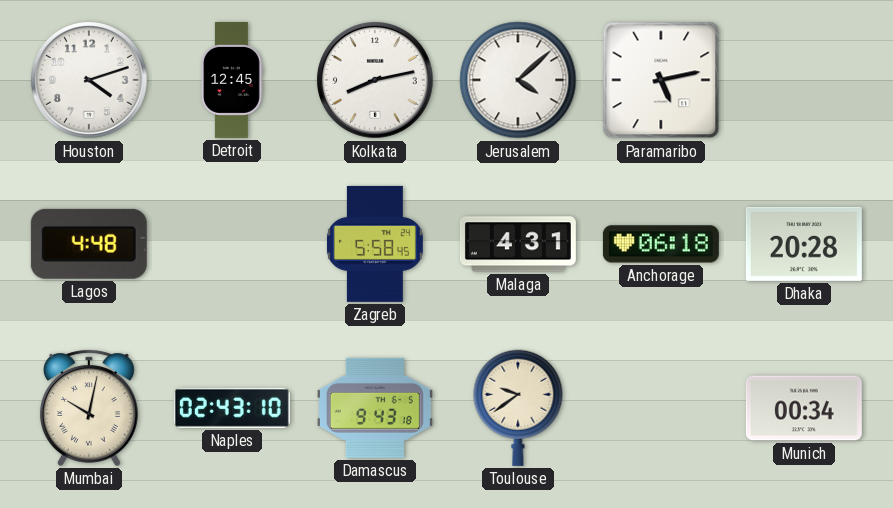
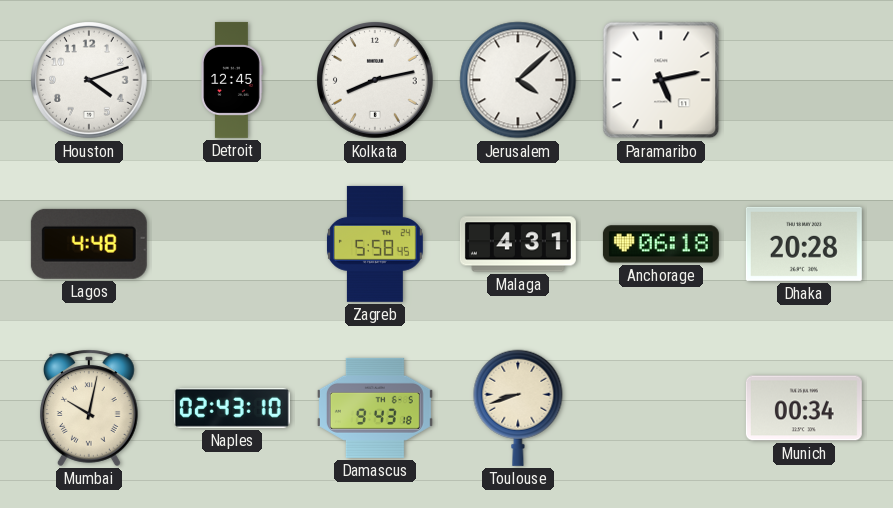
Toulouse: 9:39 -> 8:42
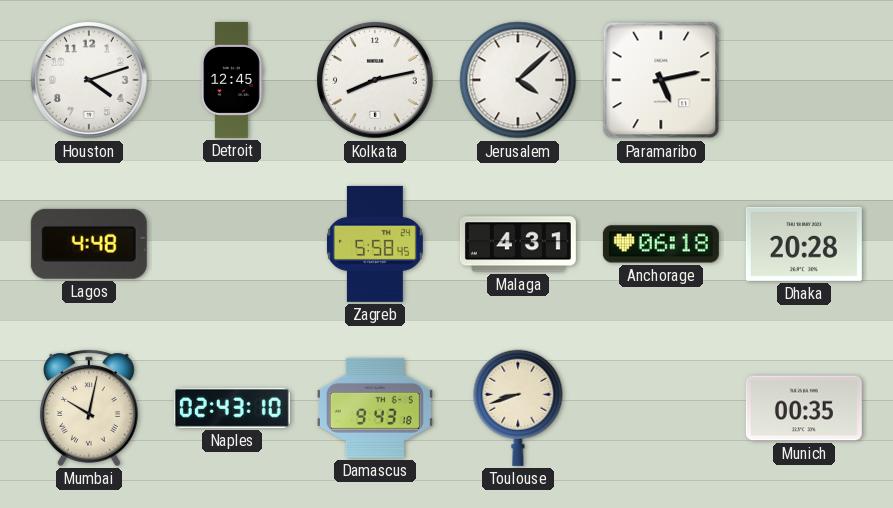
Munich: 00:34 -> 00:35
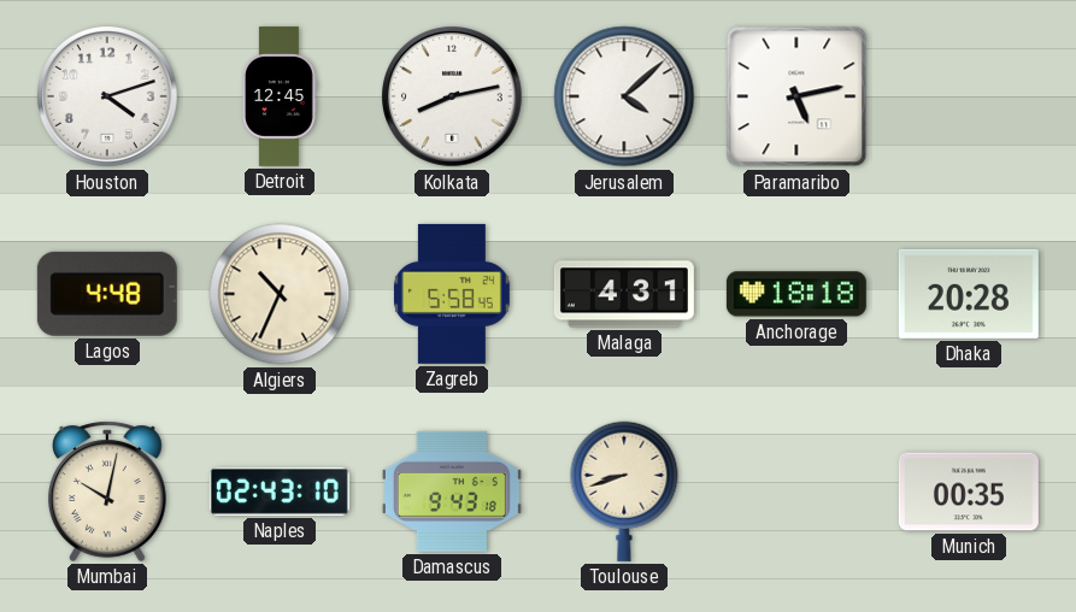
Algiers: none -> 10:34
Anchorage: 06:18 -> 18:18
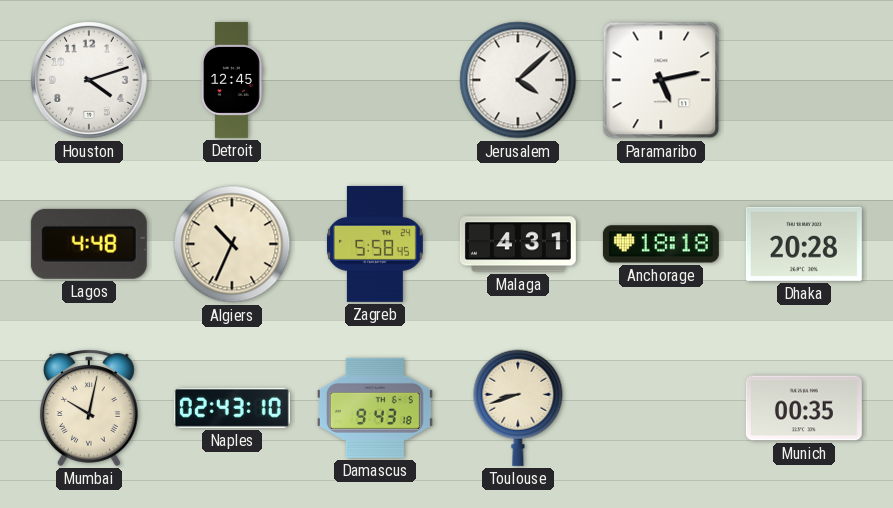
Kolkata: 8:13 -> none
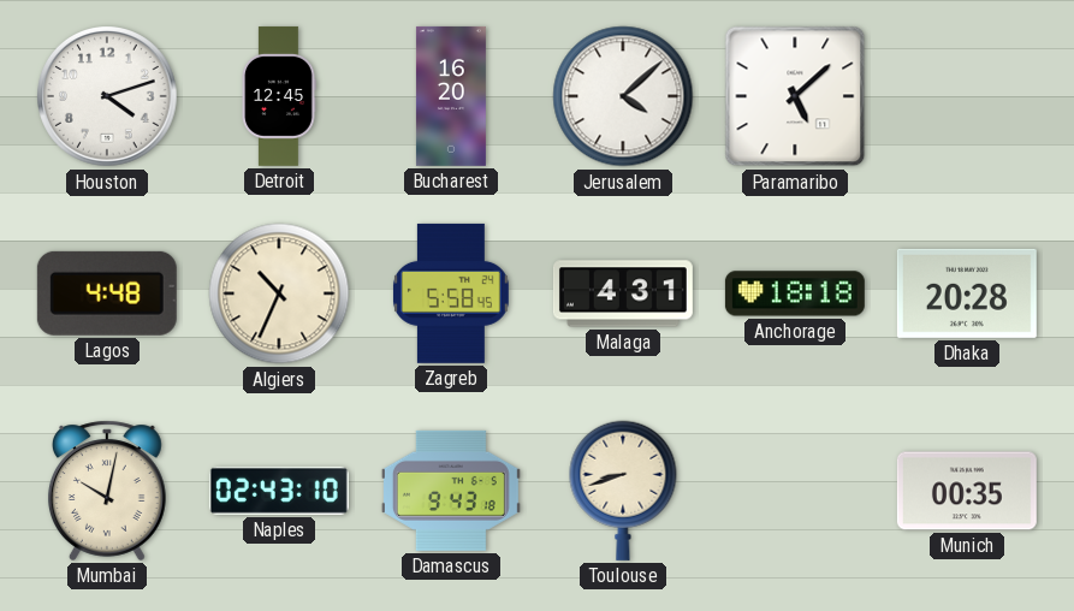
Bucharest: none -> 16:20
Paramaribo: 5:13 -> 5:08
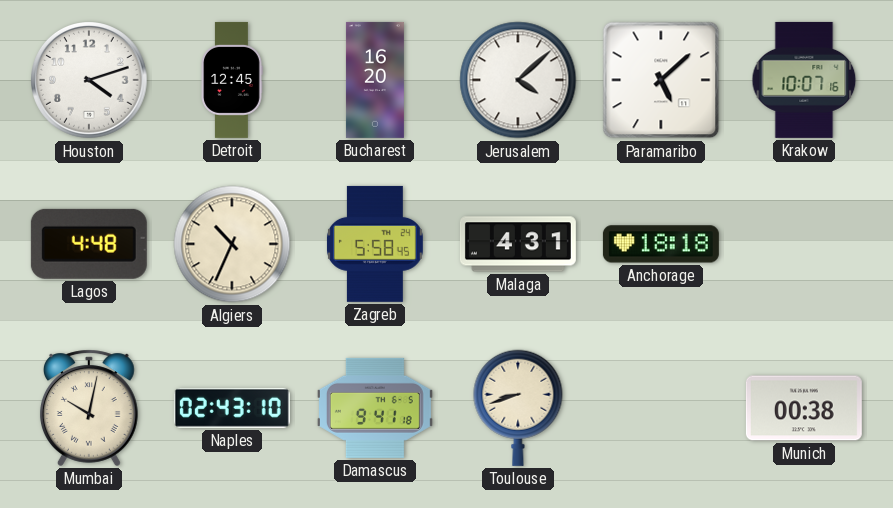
Krakow: none -> 10:07
Dhaka: 20:28 -> none
Damascus: 9:43 -> 9:41
Munich: 00:35 -> 00:38
